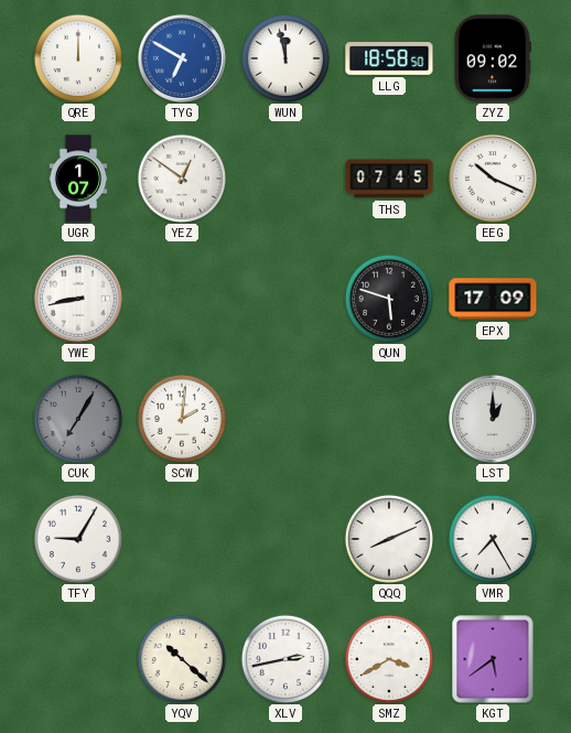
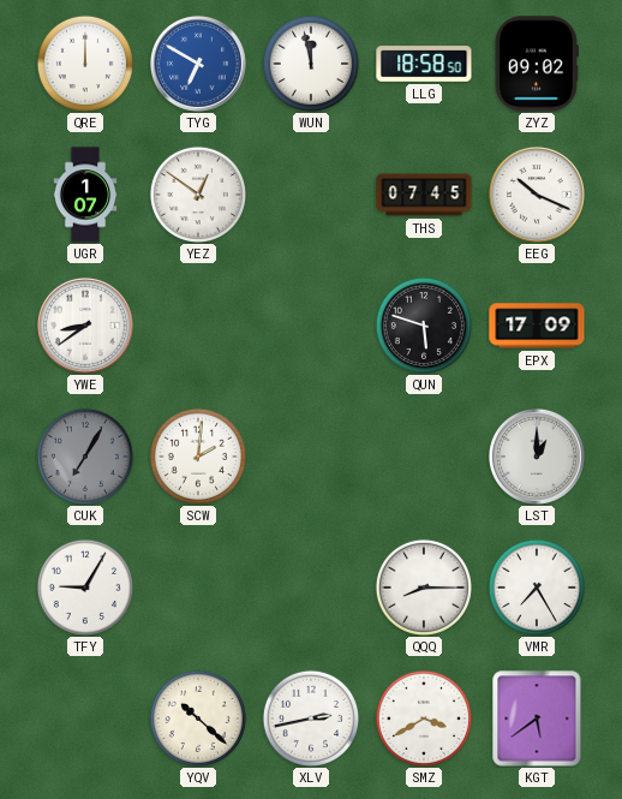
YWE: 8:43 -> 8:39
QQQ: 8:11 -> 8:15
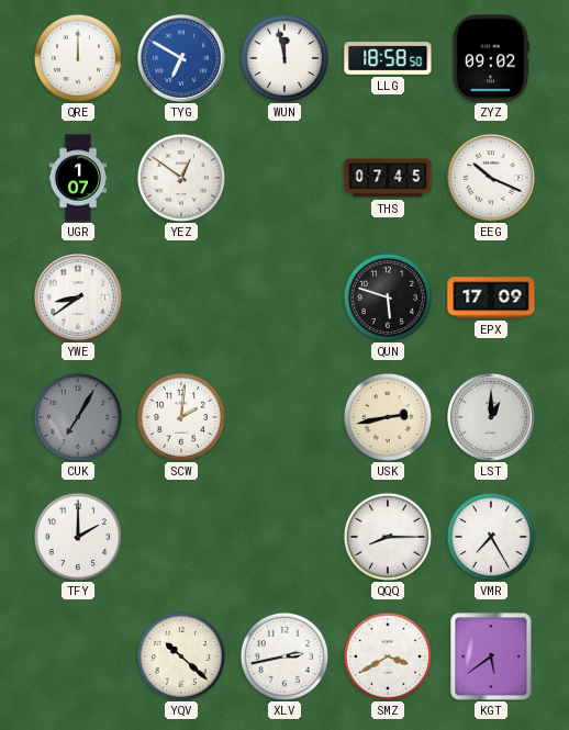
USK: none -> 2:43
TFY: 9:05 -> 2:00
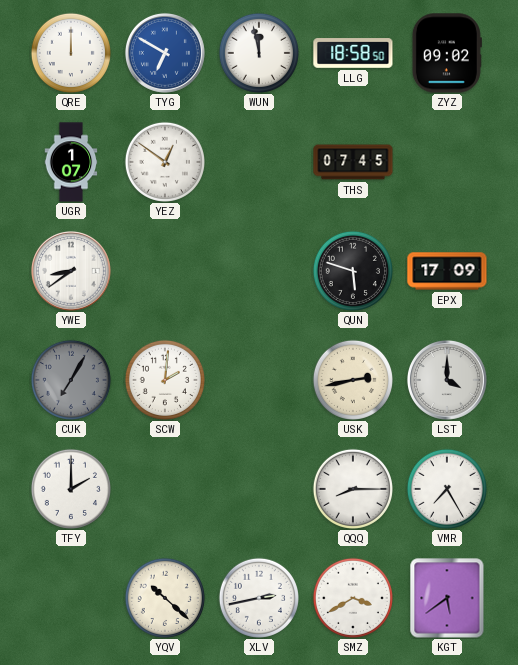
EEG: 10:19 -> none
LST: 1:00 -> 4:00
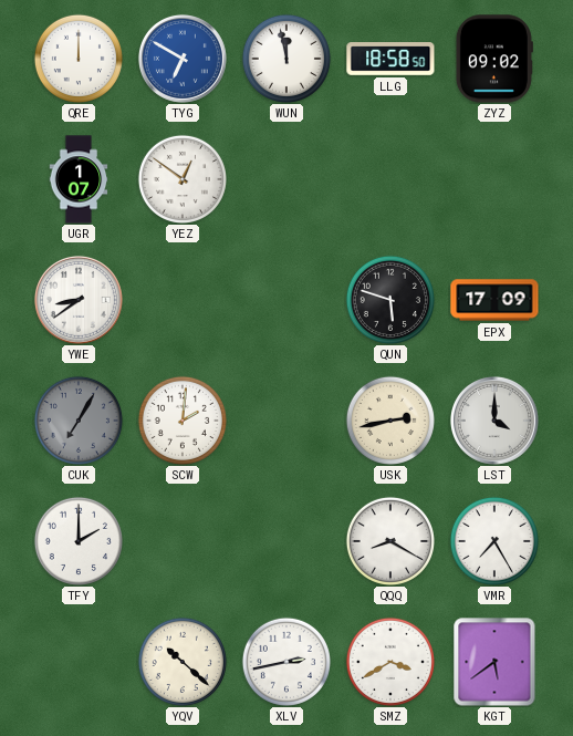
THS: 07:45 -> none
QQQ: 8:15 -> 8:20
